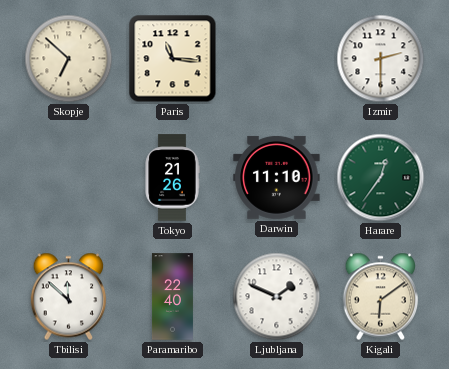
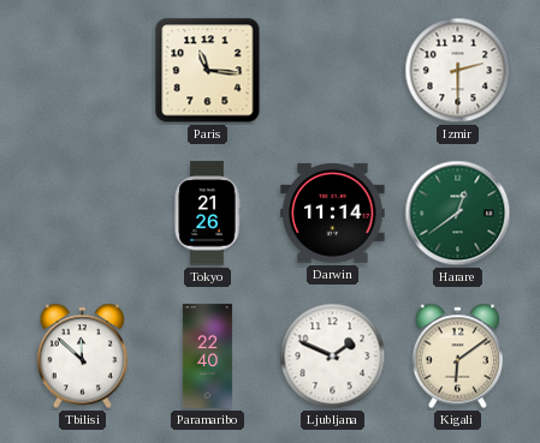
Skopje: 6:52 -> none
Darwin: 11:10 -> 11:14
Harare: 12:36 -> 12:39
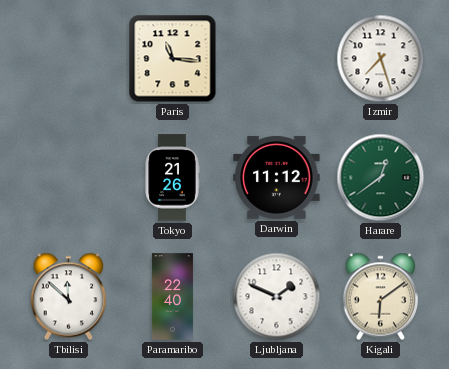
Izmir: 2:30 -> 7:27
Darwin: 11:14 -> 11:12
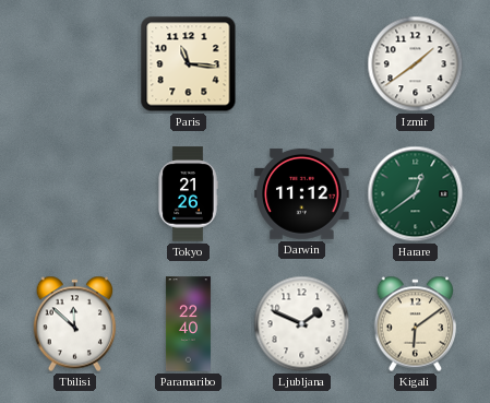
Izmir: 7:27 -> 1:39
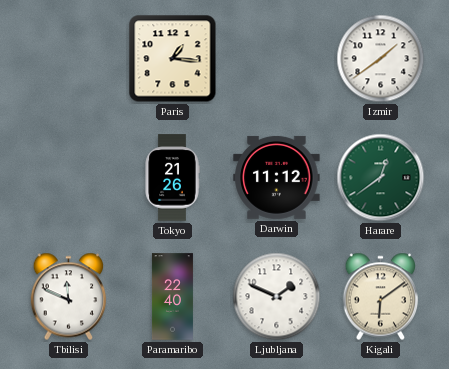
Paris: 11:16 -> 1:16
Tbilisi: 11:52 -> 11:49
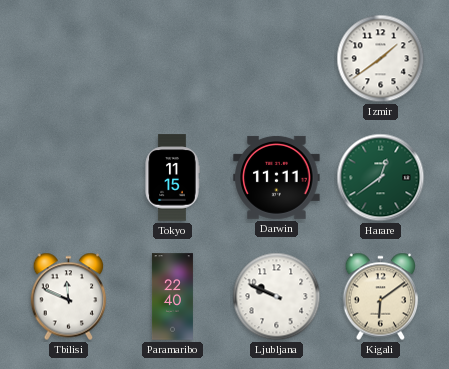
Paris: 1:16 -> none
Tokyo: 21:26 -> 11:15
Darwin: 11:12 -> 11:11
Ljubljana: 1:49 -> 9:49
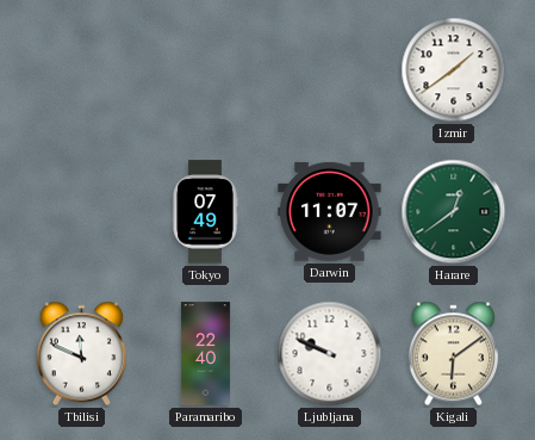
Tokyo: 11:15 -> 07:49
Darwin: 11:11 -> 11:07
